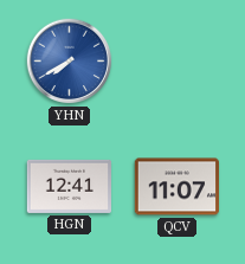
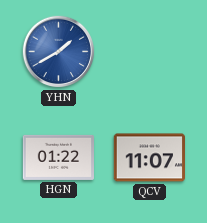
YHN: 7:40 -> 1:40
HGN: 12:41 -> 01:22
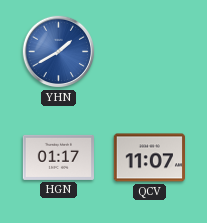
HGN: 01:22 -> 01:17
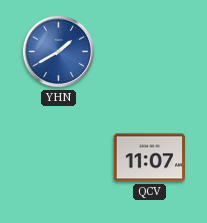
HGN: 01:17 -> none
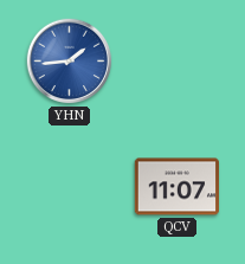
YHN: 1:40 -> 1:44
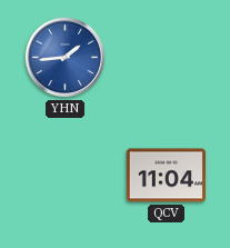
QCV: 11:07 -> 11:04
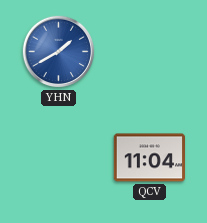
YHN: 1:44 -> 1:40
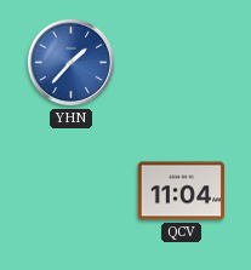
YHN: 1:40 -> 1:37
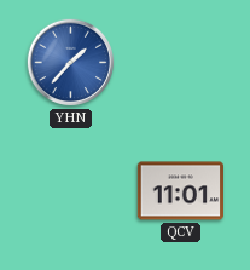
QCV: 11:04 -> 11:01
